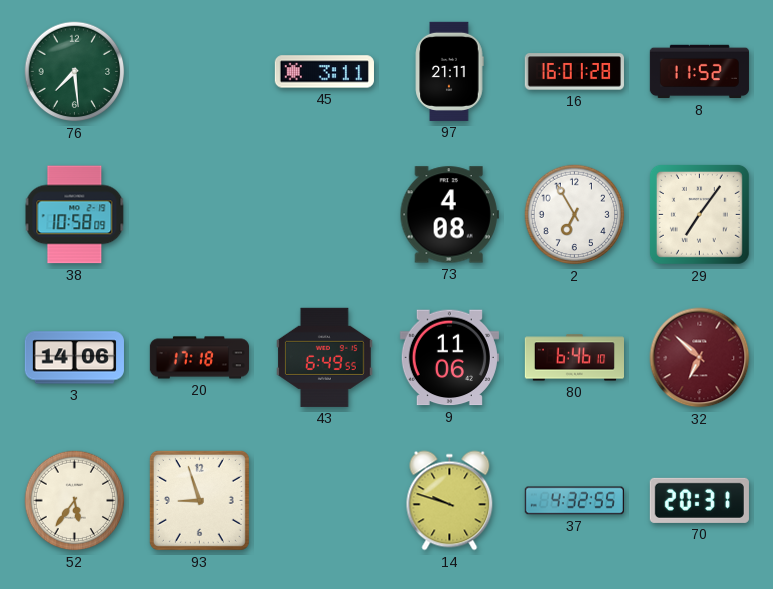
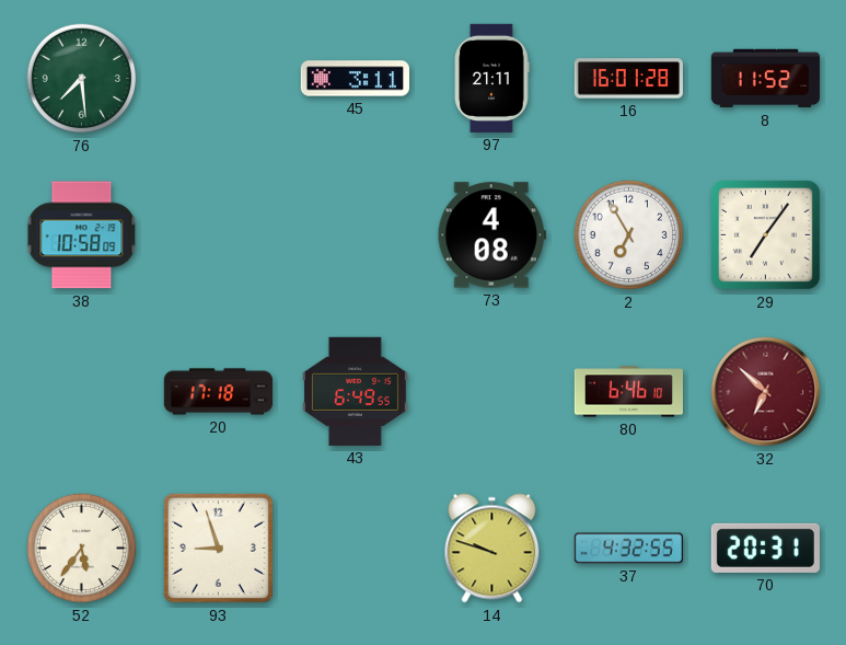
3: 14:06 -> none
9: 11:06 -> none
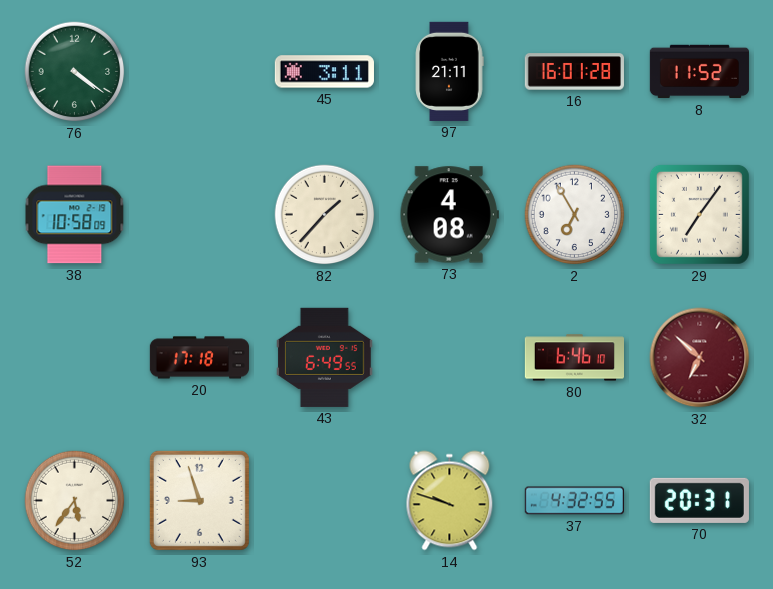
76: 7:29 -> 4:21
82: none -> 1:37
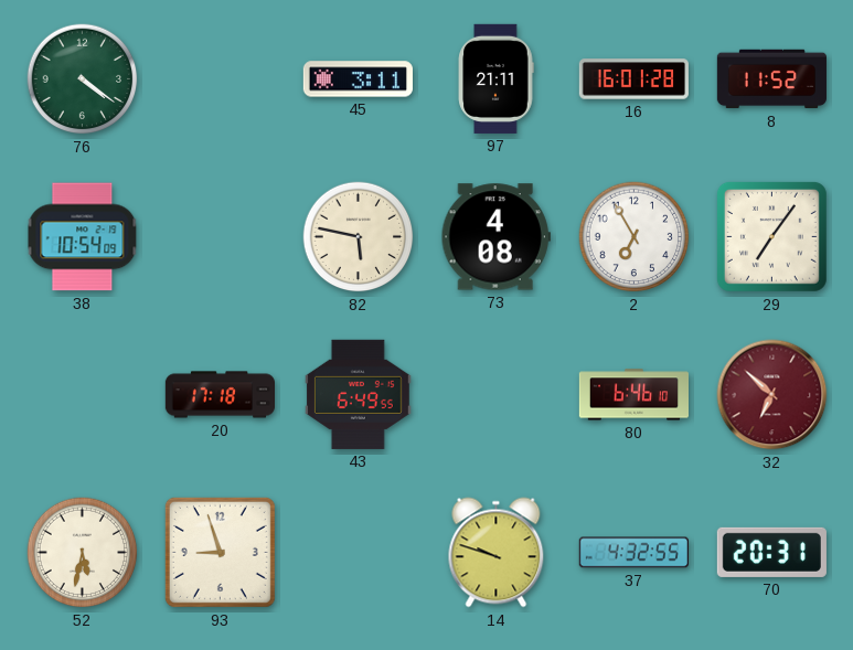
38: 10:58 -> 10:54
82: 1:37 -> 5:47
52: 5:36 -> 5:32
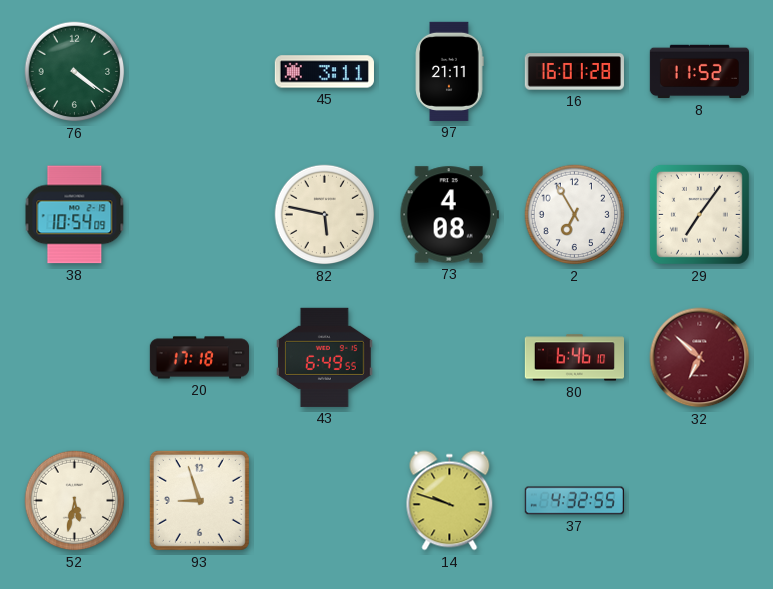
70: 20:31 -> none
